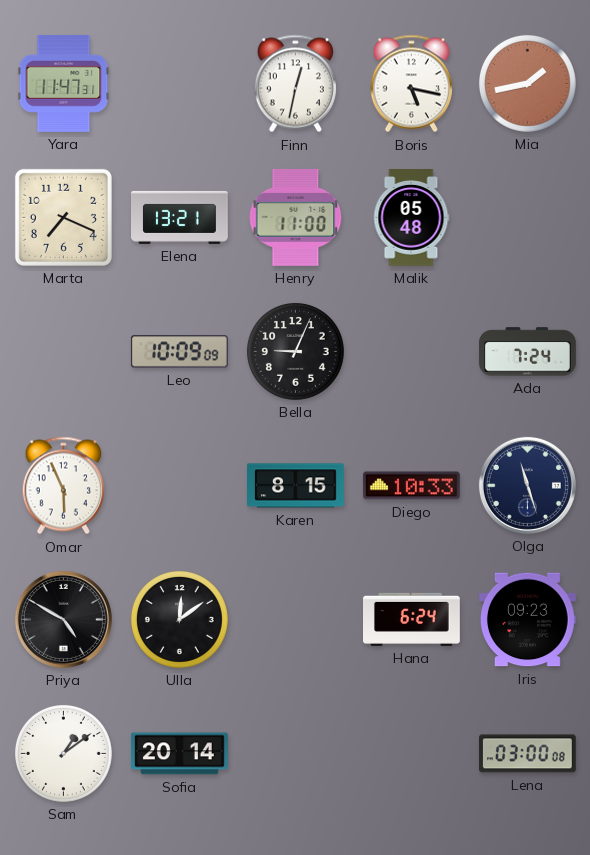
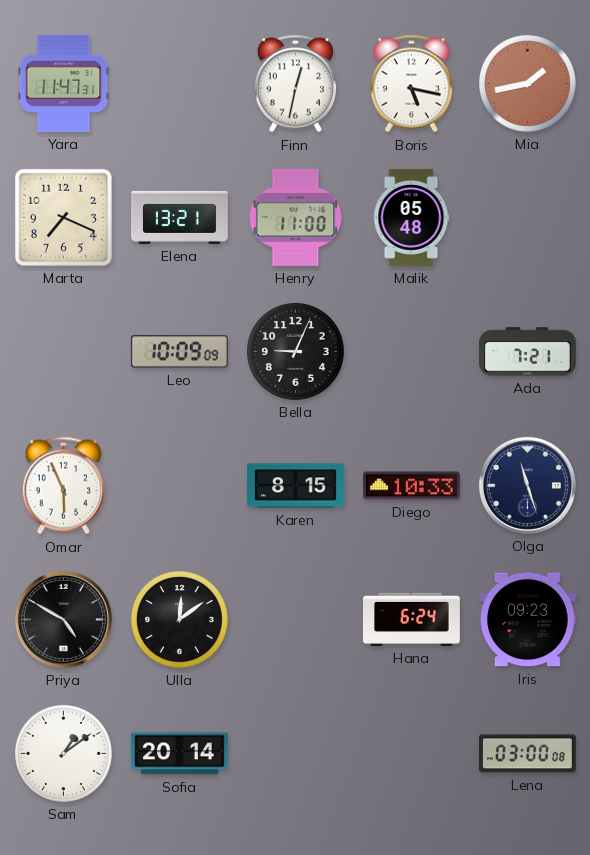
Ada: 7:24 -> 7:21
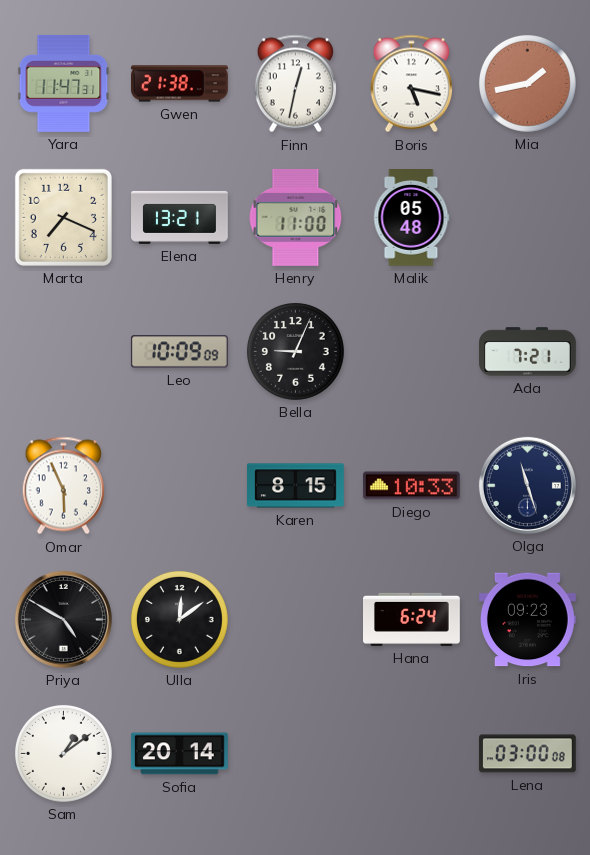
Gwen: none -> 21:38
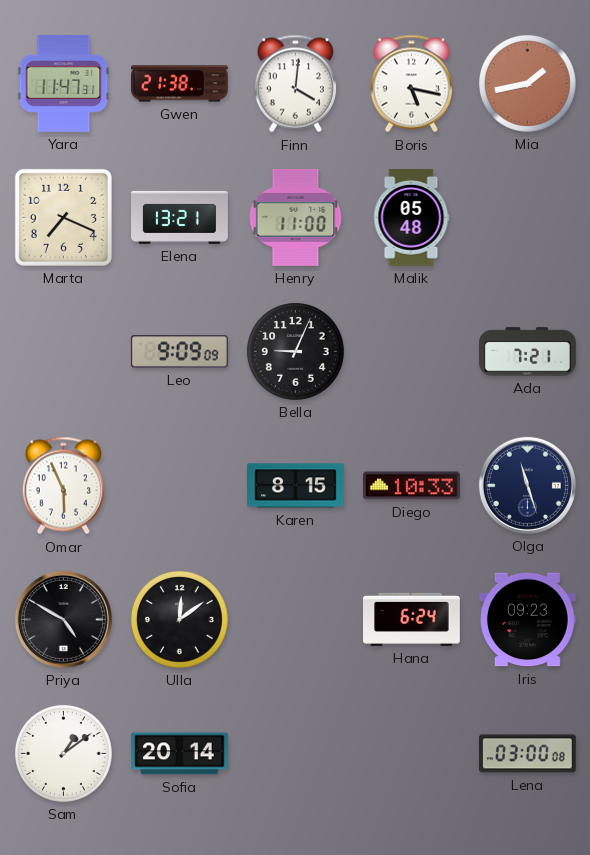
Finn: 12:32 -> 4:01
Leo: 10:09 -> 9:09
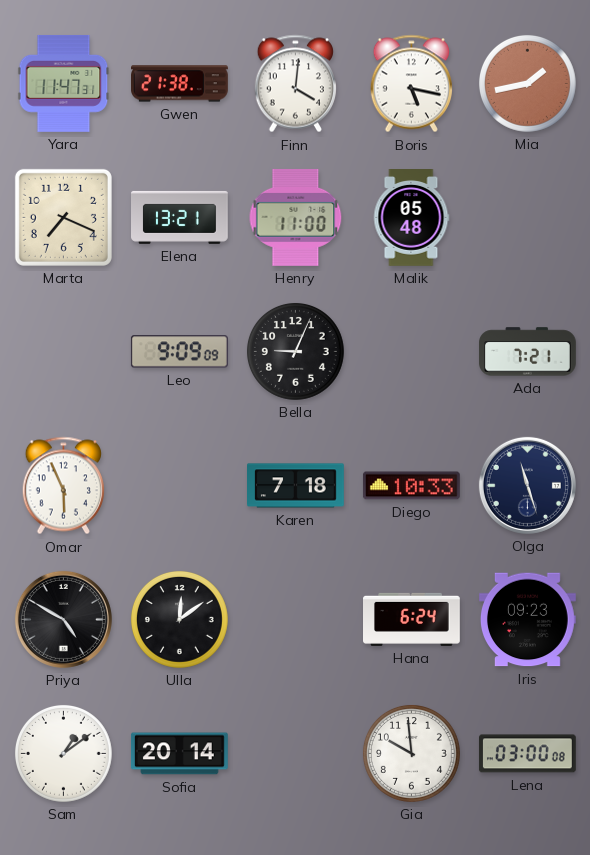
Karen: 8:15 -> 7:18
Gia: none -> 9:59
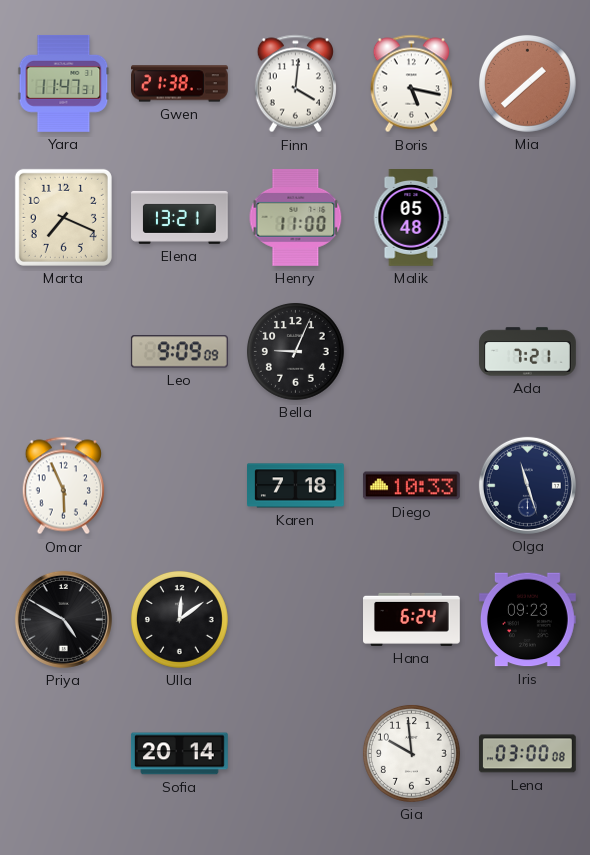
Mia: 1:43 -> 1:38
Sam: 1:09 -> none
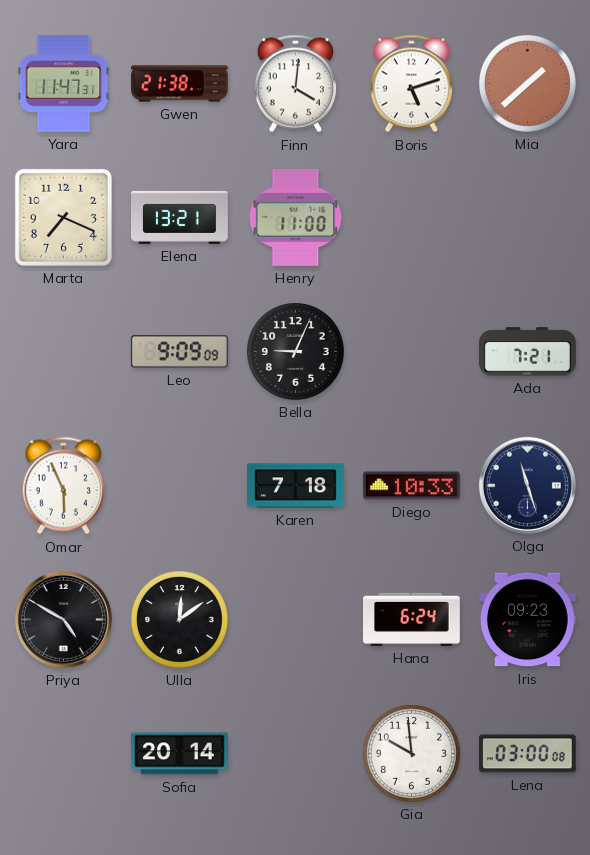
Boris: 5:17 -> 5:12
Malik: 05:48 -> none
